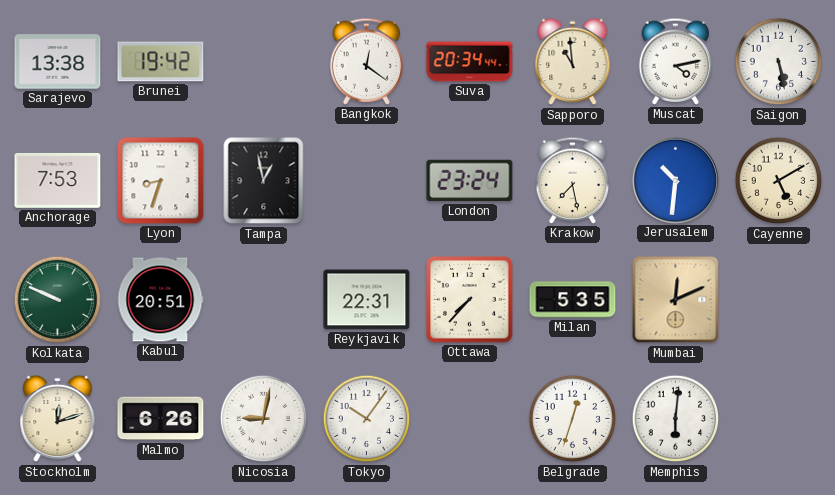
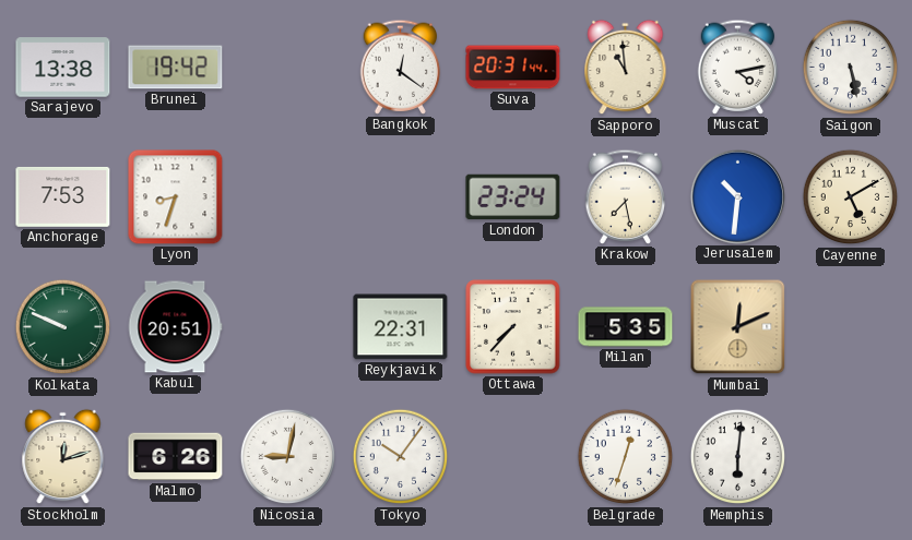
Suva: 20:34 -> 20:31
Tampa: 12:58 -> none
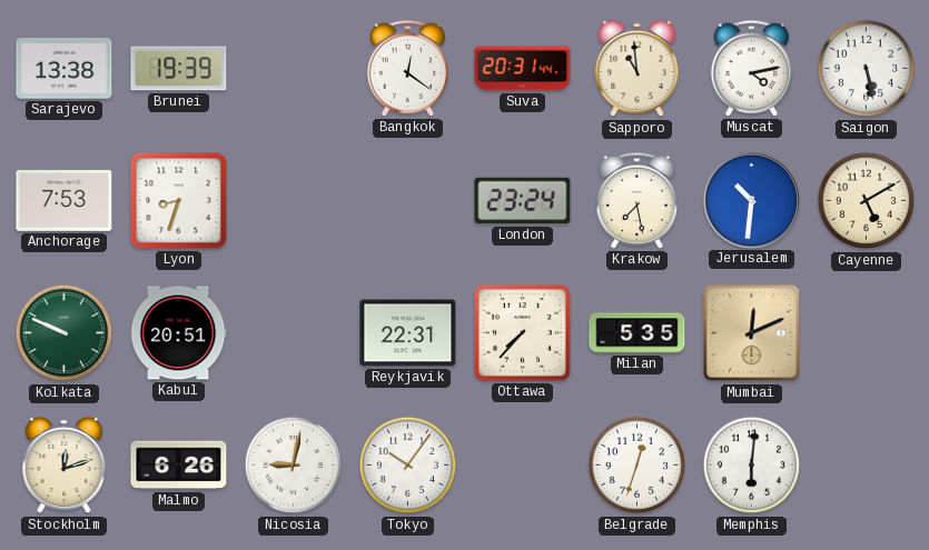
Brunei: 19:42 -> 19:39
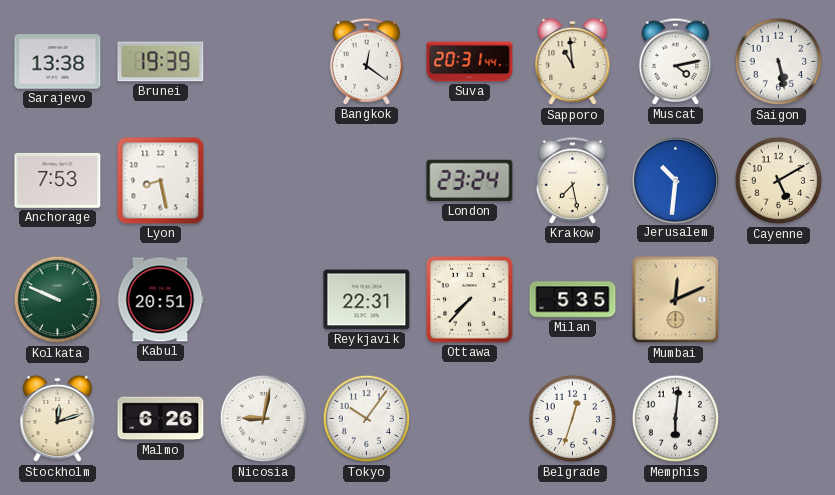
Lyon: 8:33 -> 8:28
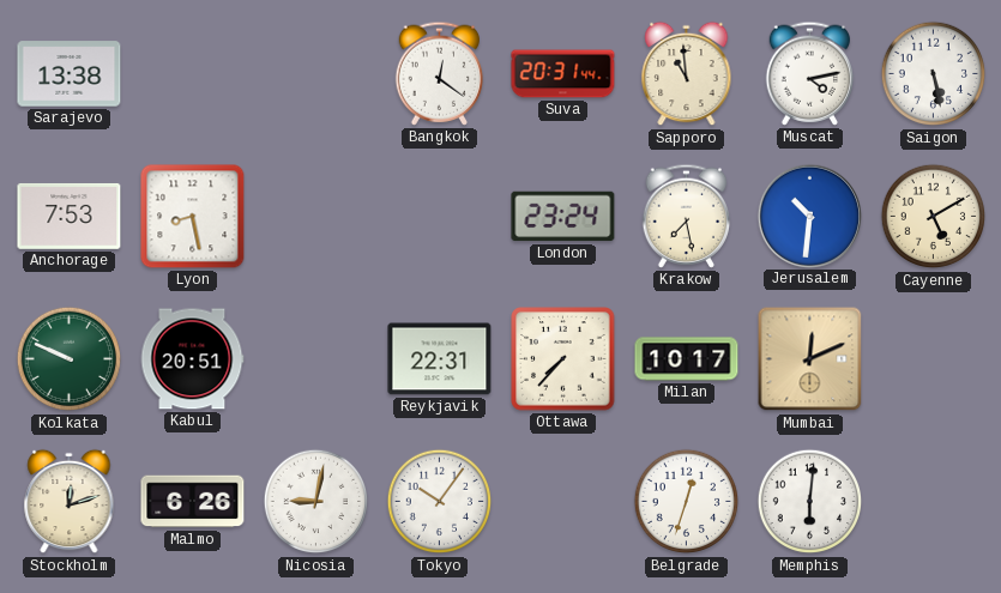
Brunei: 19:39 -> none
Milan: 5:35 -> 10:17
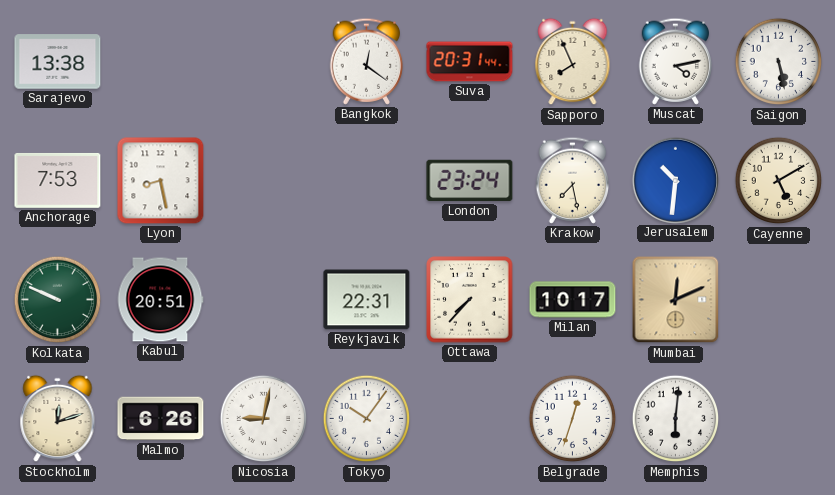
Sapporo: 10:59 -> 7:56
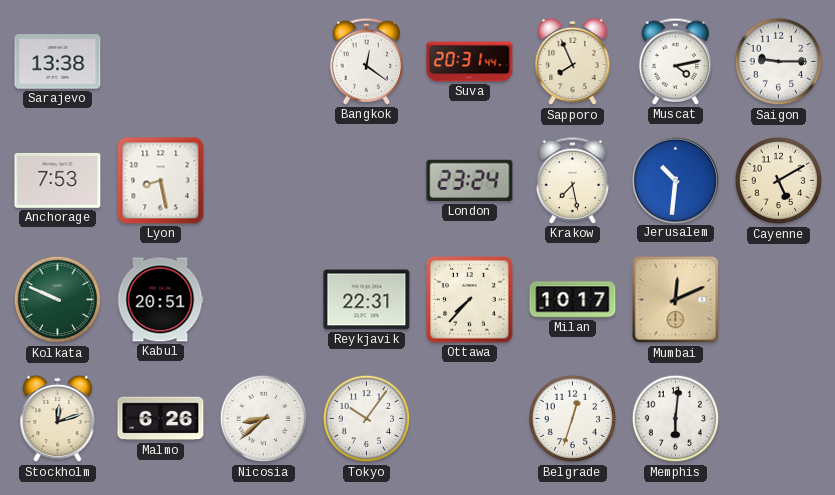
Saigon: 5:28 -> 9:15
Nicosia: 9:02 -> 8:38
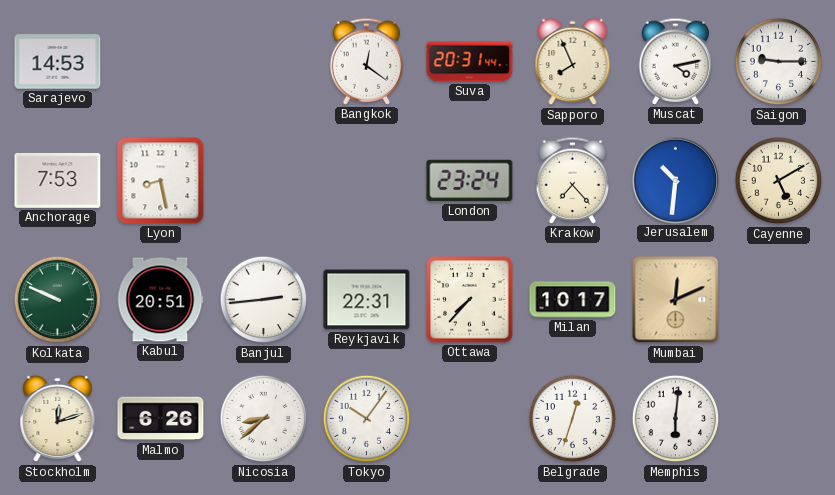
Sarajevo: 13:38 -> 14:53
Krakow: 7:28 -> 7:23
Banjul: none -> 2:44
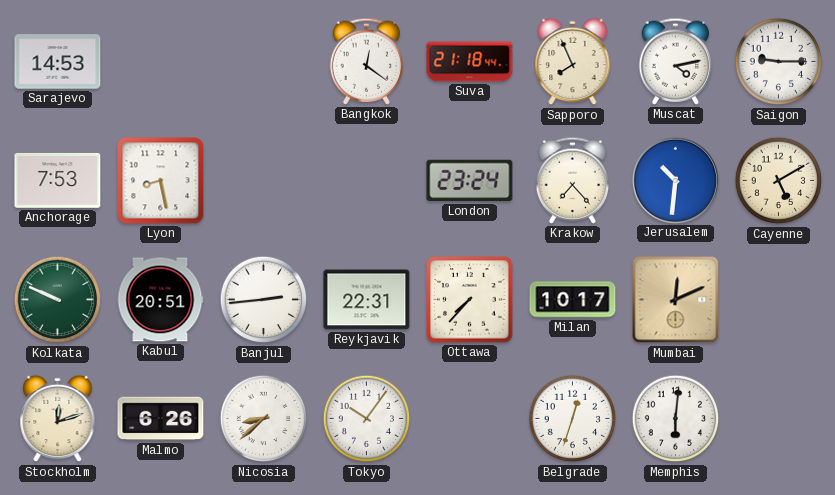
Suva: 20:31 -> 21:18
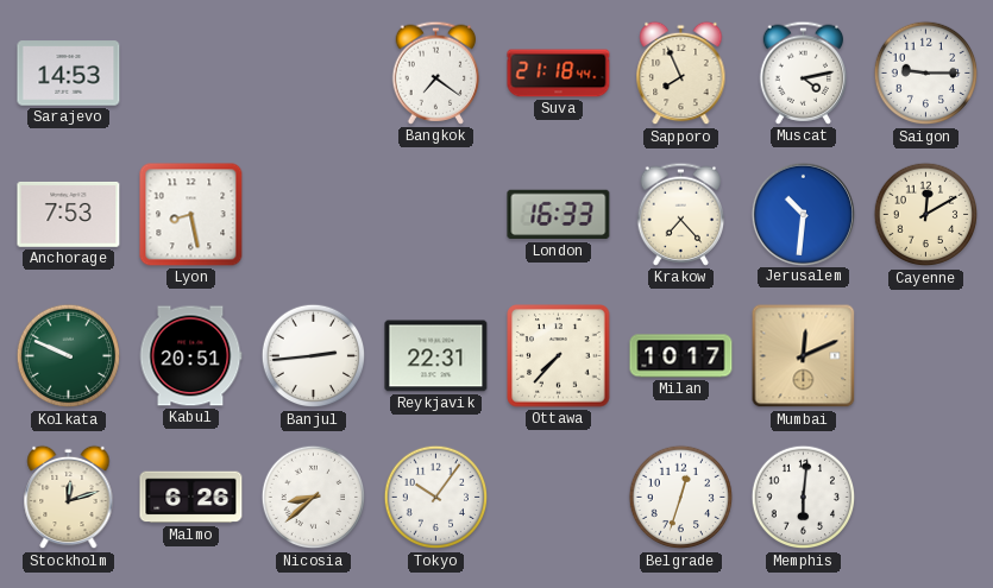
Bangkok: 12:21 -> 7:21
London: 23:24 -> 16:33
Cayenne: 5:10 -> 12:10
